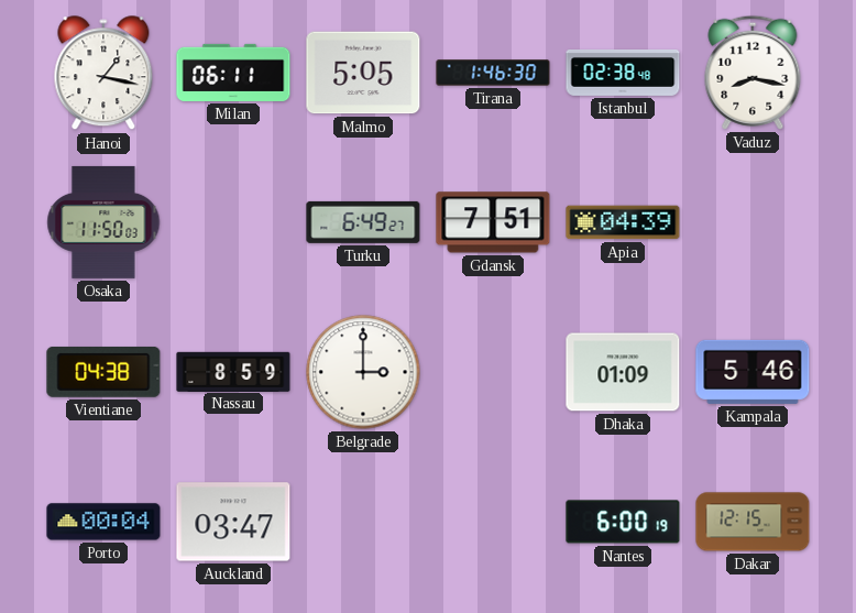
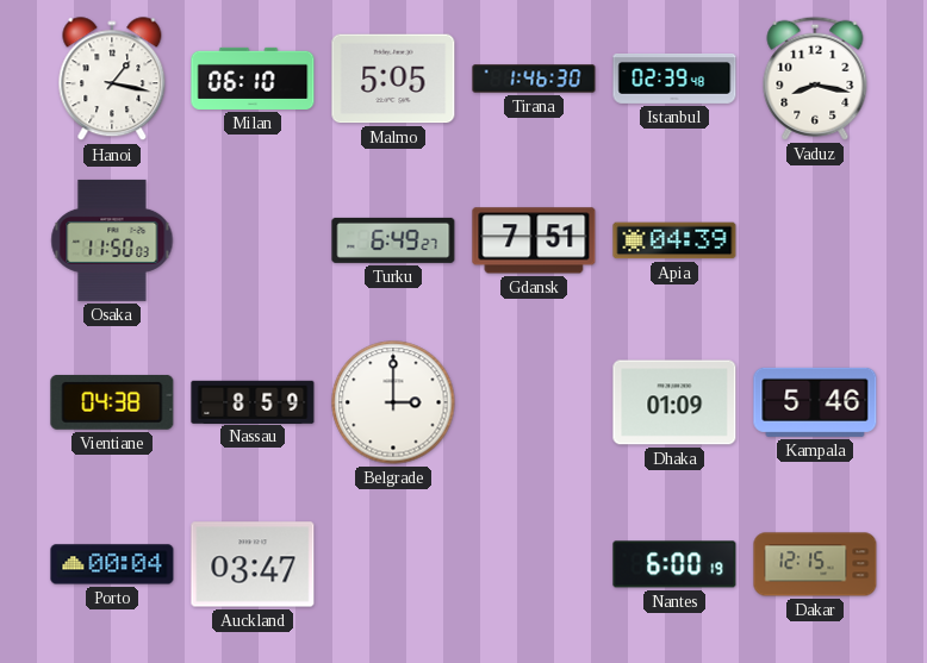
Milan: 06:11 -> 06:10
Istanbul: 02:38 -> 02:39
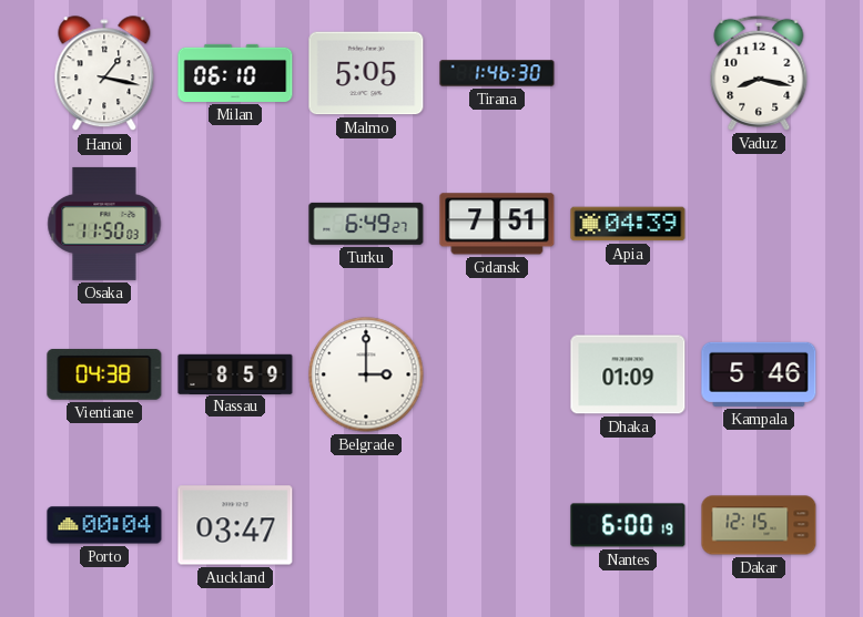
Istanbul: 02:39 -> none
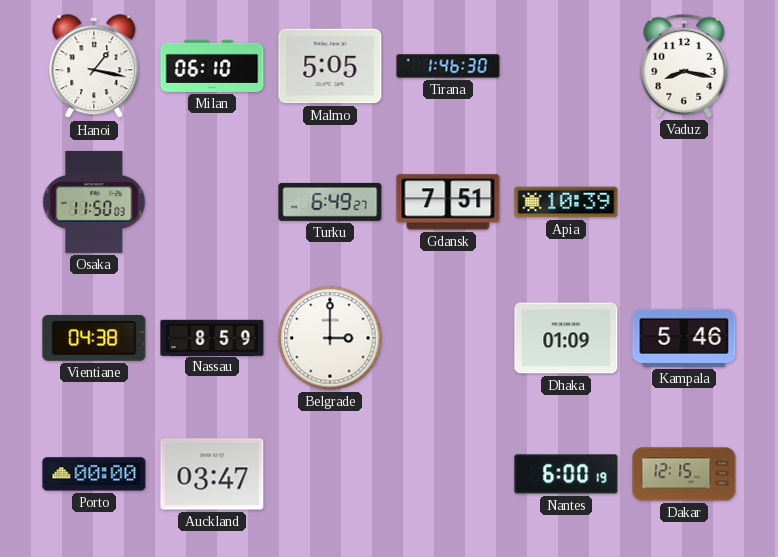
Apia: 04:39 -> 10:39
Porto: 00:04 -> 00:00
